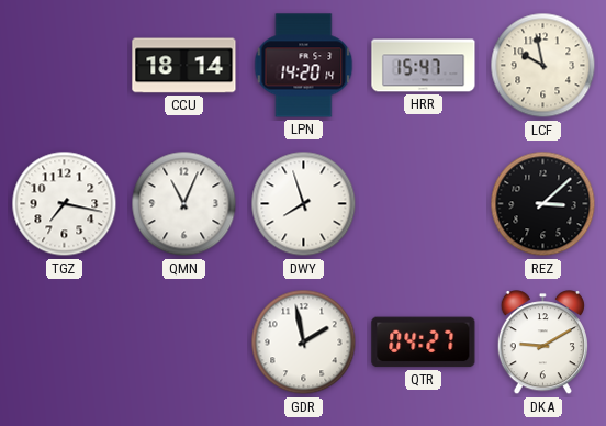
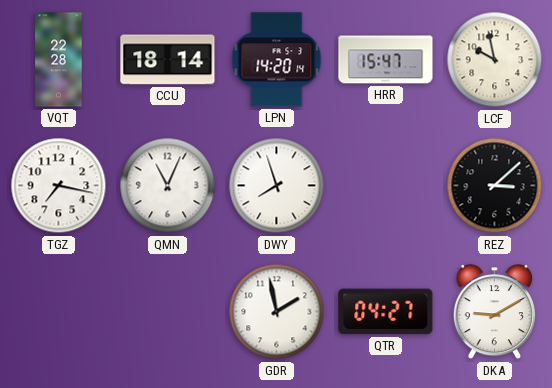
VQT: none -> 22:28
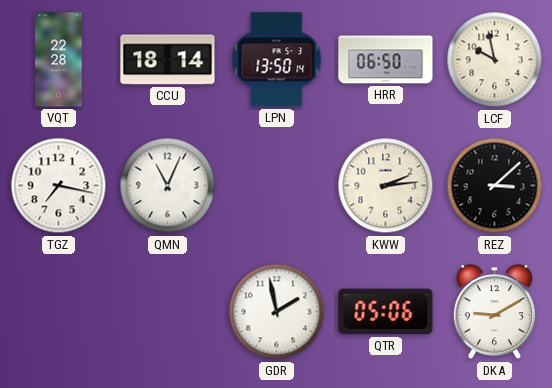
LPN: 14:20 -> 13:50
HRR: 15:47 -> 06:50
DWY: 7:57 -> none
KWW: none -> 2:14
QTR: 04:27 -> 05:06
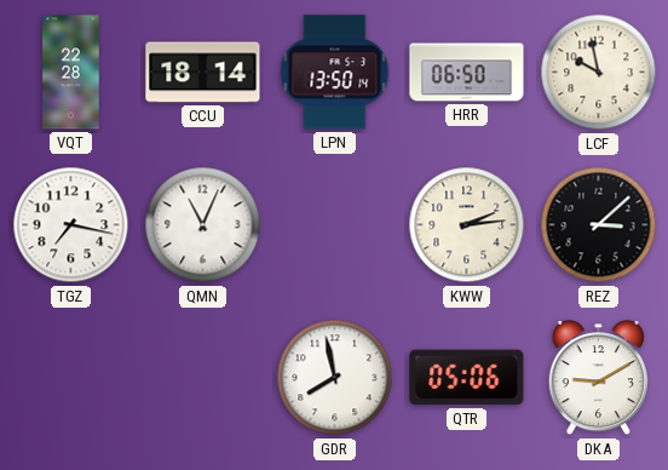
GDR: 1:58 -> 7:58
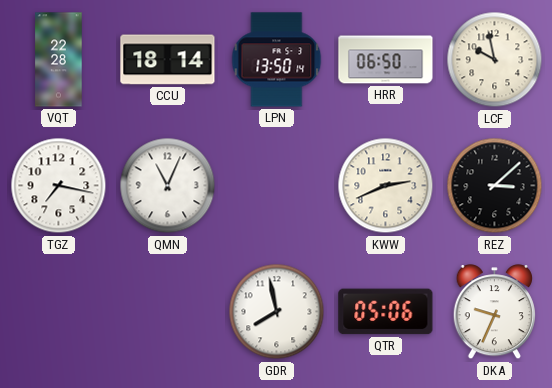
KWW: 2:14 -> 2:41
DKA: 9:10 -> 9:34
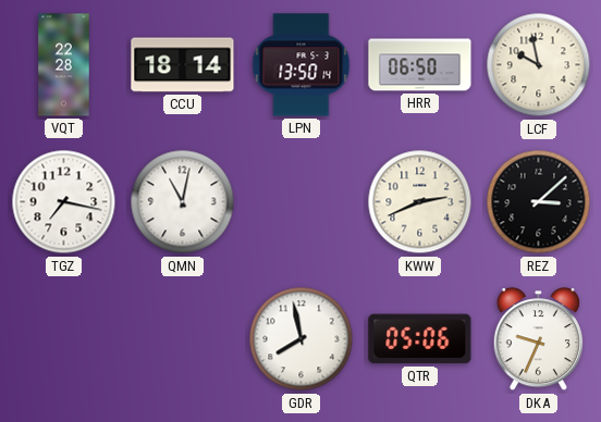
QMN: 11:04 -> 11:02
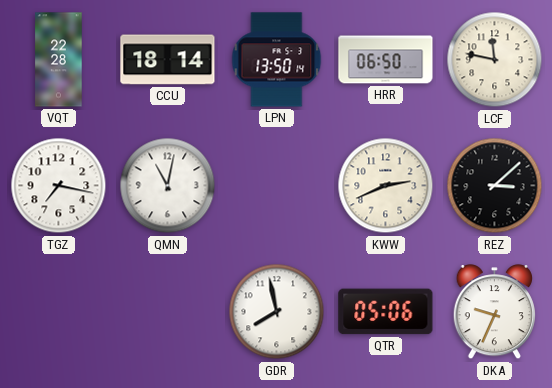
LCF: 9:58 -> 11:47
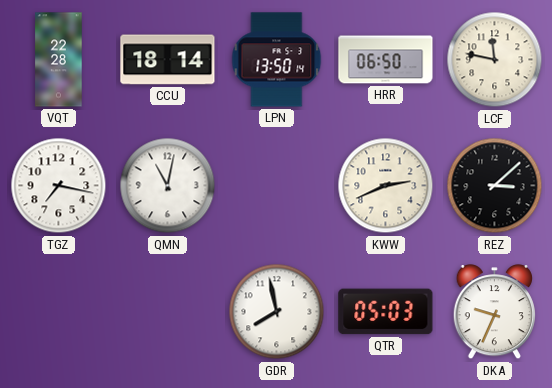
QTR: 05:06 -> 05:03
